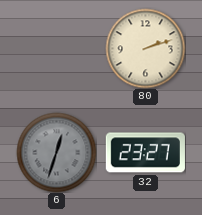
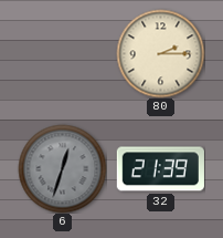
80: 2:12 -> 2:15
32: 23:27 -> 21:39
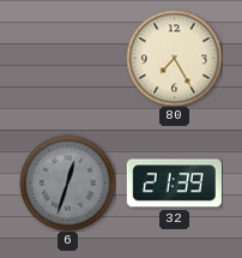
80: 2:15 -> 7:25
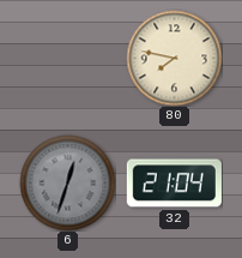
80: 7:25 -> 7:47
32: 21:39 -> 21:04
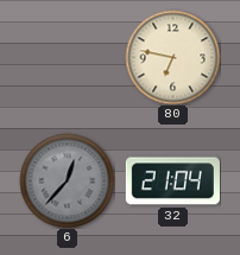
80: 7:47 -> 6:47
6: 12:33 -> 12:37
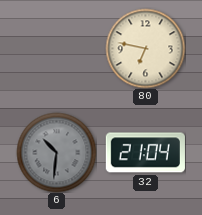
6: 12:37 -> 10:31
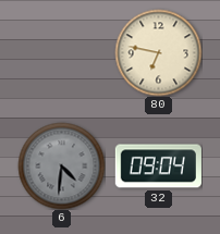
6: 10:31 -> 4:31
32: 21:04 -> 09:04
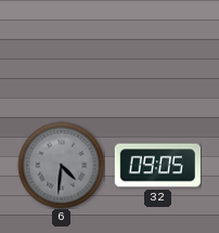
80: 6:47 -> none
32: 09:04 -> 09:05
